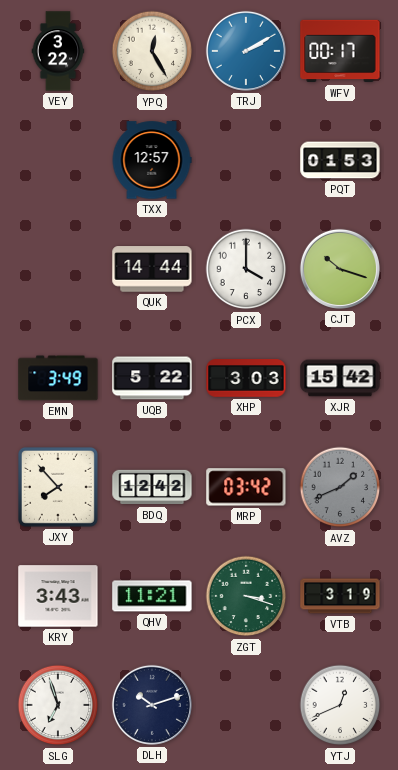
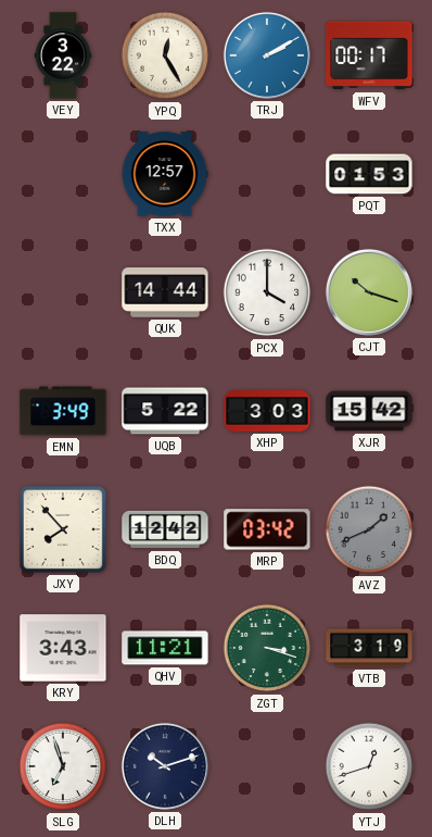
YTJ: 12:41 -> 12:42
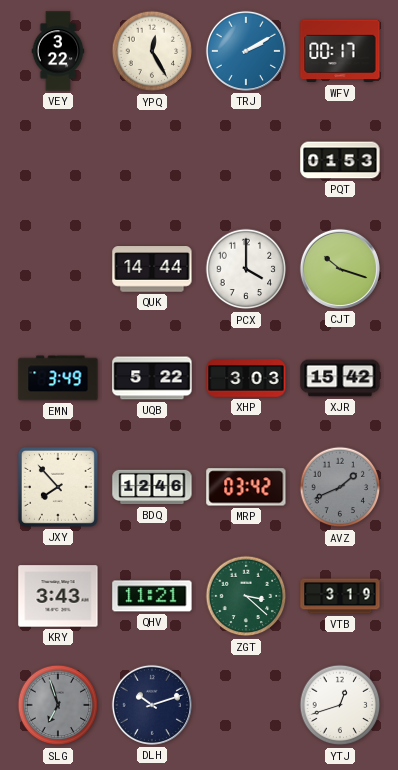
TXX: 12:57 -> none
BDQ: 12:42 -> 12:46
ZGT: 3:18 -> 3:22
SLG dial: white -> grey
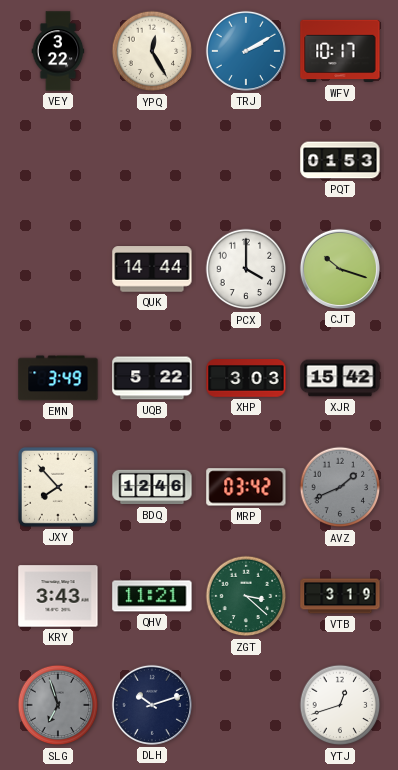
WFV: 00:17 -> 10:17
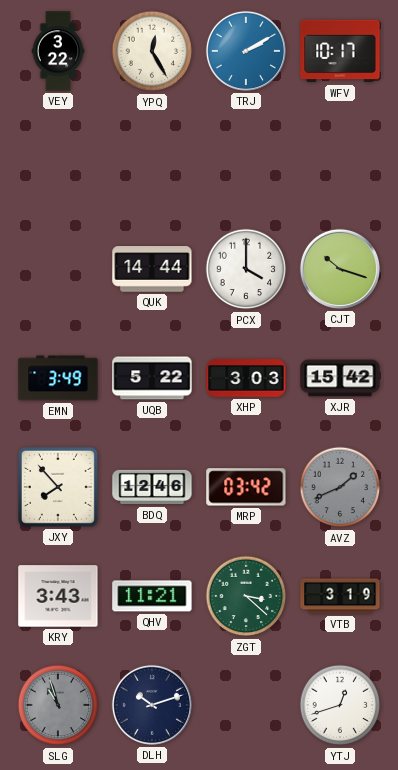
PQT: 01:53 -> none
SLG: 6:57 -> 10:57
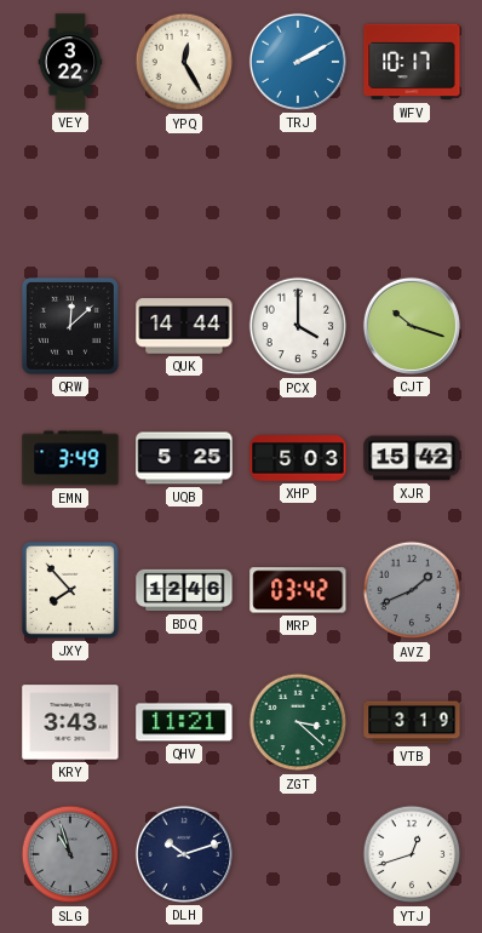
QRW: none -> 12:08
UQB: 5:22 -> 5:25
XHP: 3:03 -> 5:03
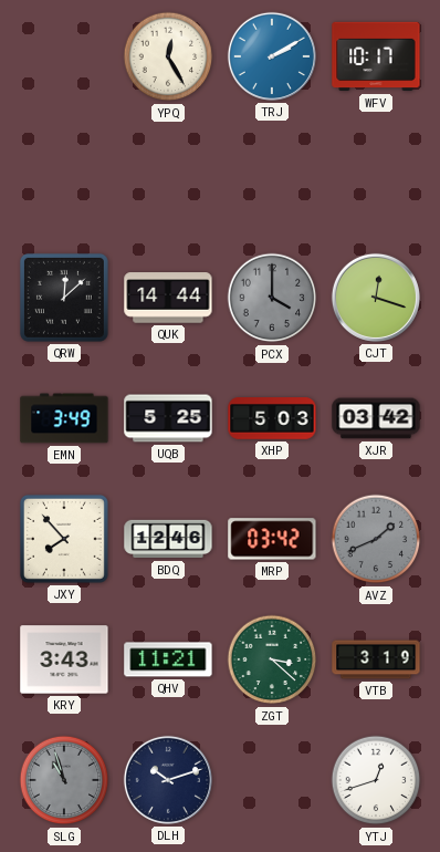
VEY: 3:22 -> none
PCX dial: white -> grey
CJT: 10:18 -> 12:18
XJR: 15:42 -> 03:42
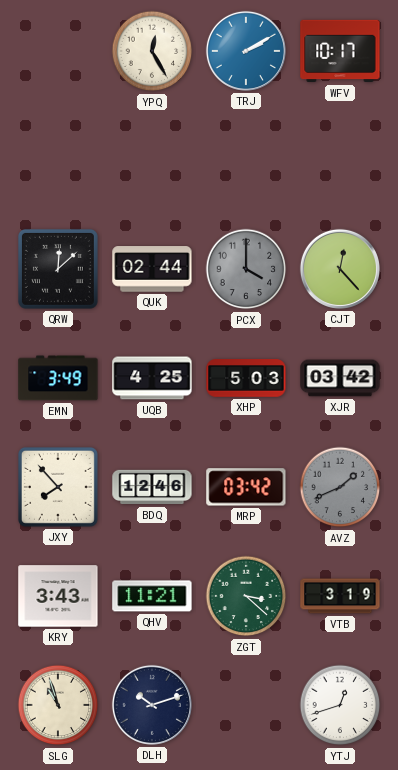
QUK: 14:44 -> 02:44
CJT: 12:18 -> 12:23
UQB: 5:25 -> 4:25
SLG dial: grey -> cream
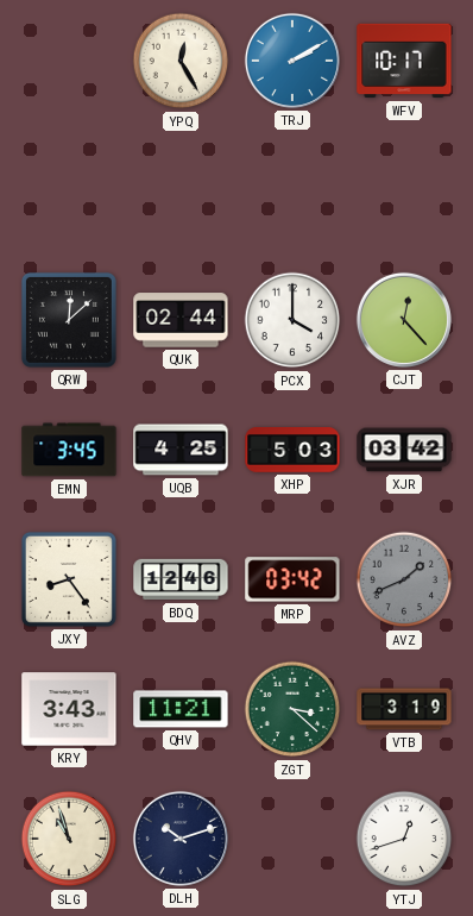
PCX dial: grey -> white
EMN: 3:49 -> 3:45
JXY: 7:53 -> 8:24
